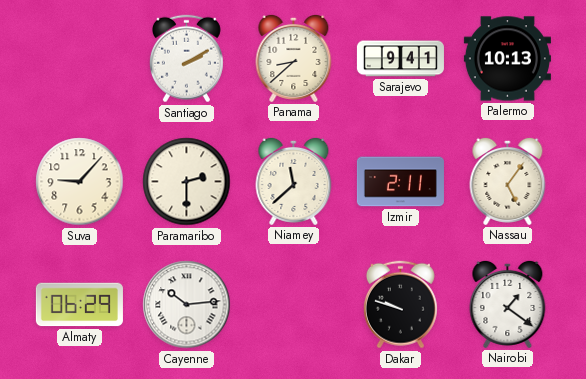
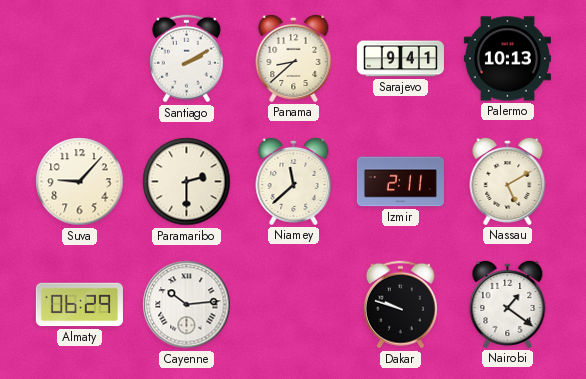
Nassau: 5:06 -> 5:10
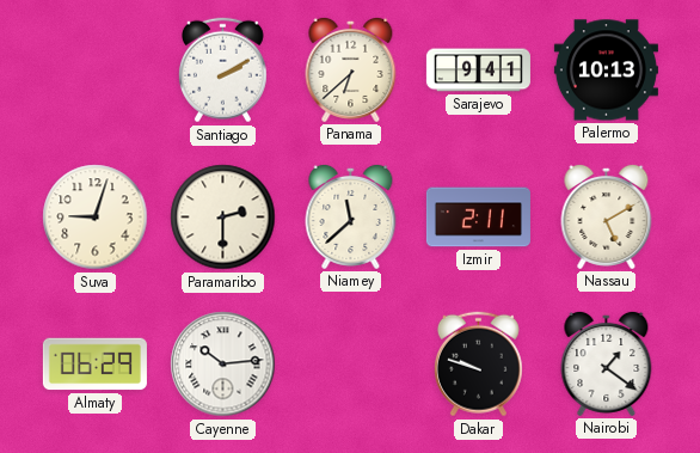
Panama: 8:38 -> 6:38
Suva: 9:07 -> 9:03
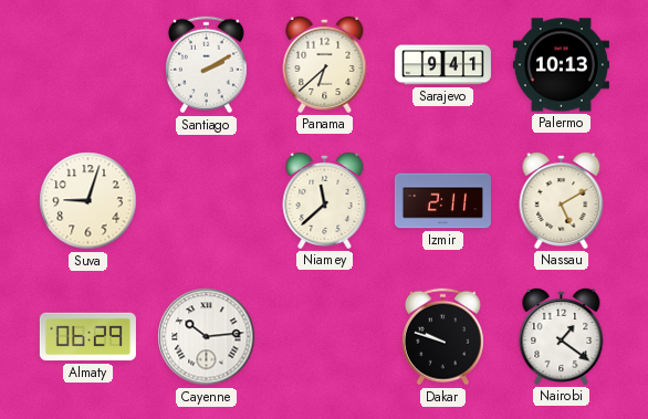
Paramaribo: 2:30 -> none
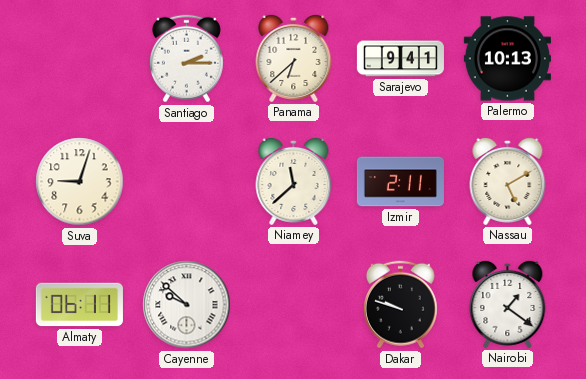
Santiago: 2:10 -> 2:15
Almaty: 06:29 -> 06:11
Cayenne: 10:14 -> 9:52
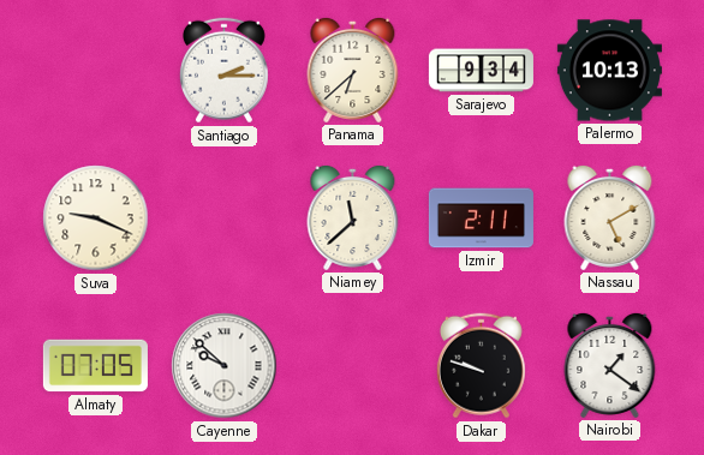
Sarajevo: 9:41 -> 9:34
Suva: 9:03 -> 9:19
Almaty: 06:11 -> 07:05
